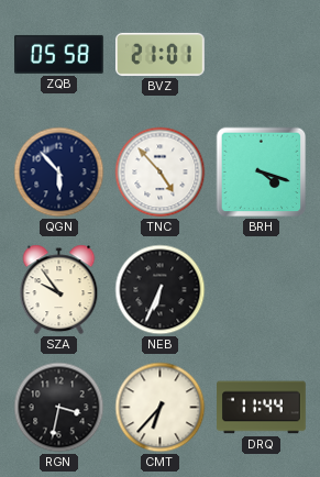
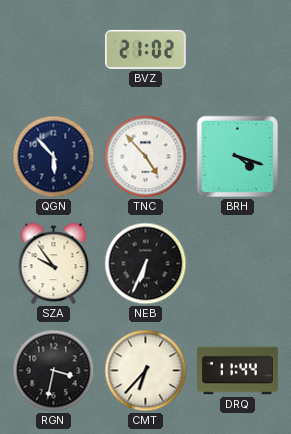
ZQB: 05:58 -> none
BVZ: 21:01 -> 21:02
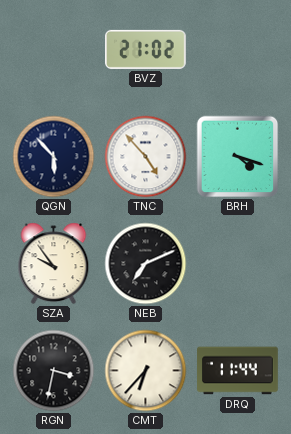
NEB: 6:34 -> 7:11
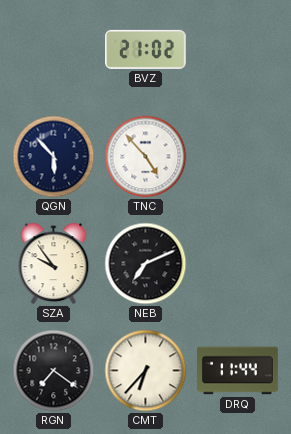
BRH: 4:18 -> none
RGN: 3:32 -> 7:21
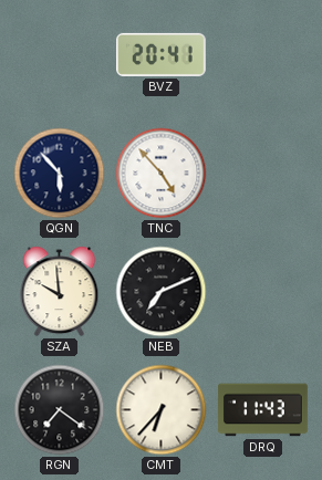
BVZ: 21:02 -> 20:41
SZA: 9:54 -> 9:59
DRQ: 11:44 -> 11:43
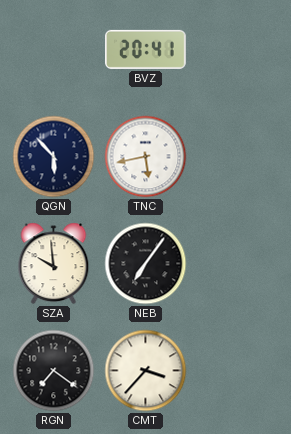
TNC: 4:53 -> 5:43
NEB: 7:11 -> 7:06
CMT: 6:37 -> 3:37
DRQ: 11:43 -> none
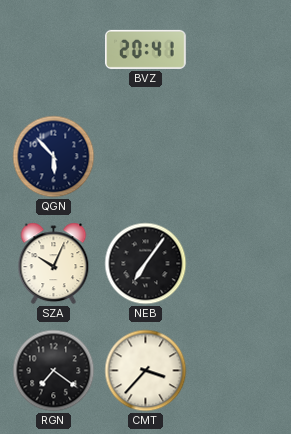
TNC: 5:43 -> none
SZA: 9:59 -> 10:04
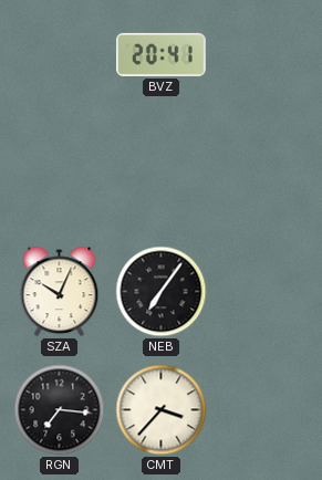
QGN: 5:53 -> none
RGN: 7:21 -> 7:16
